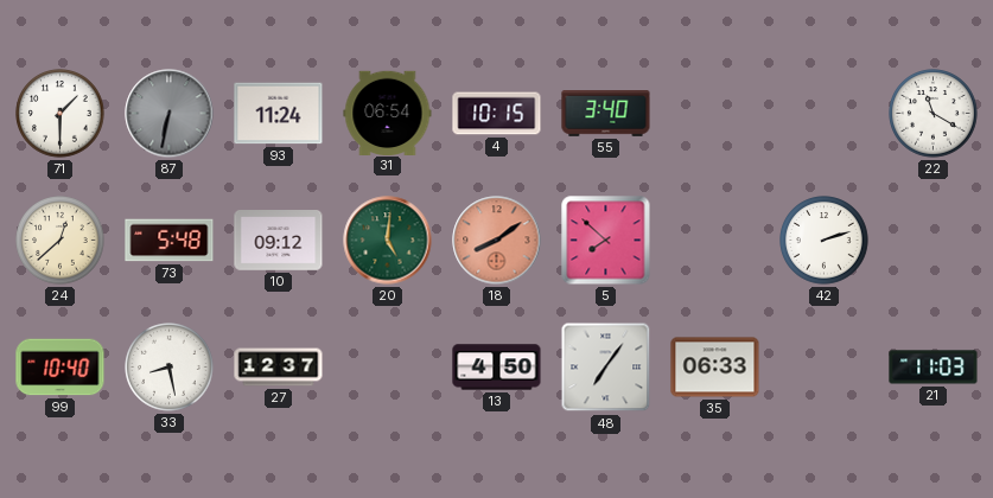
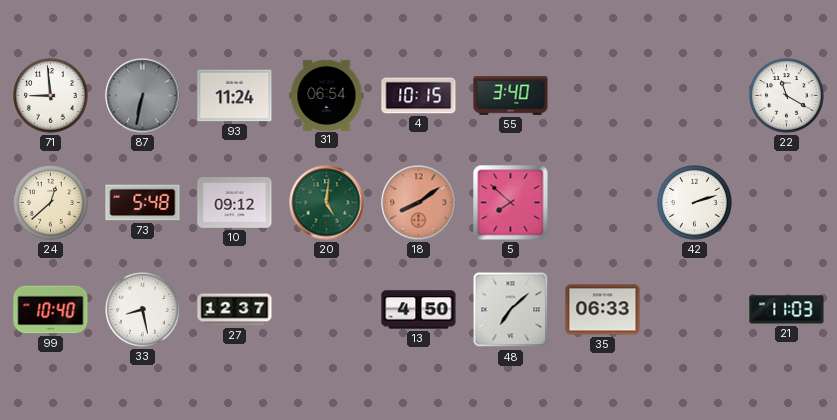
71: 1:30 -> 8:59
48: 7:06 -> 7:08
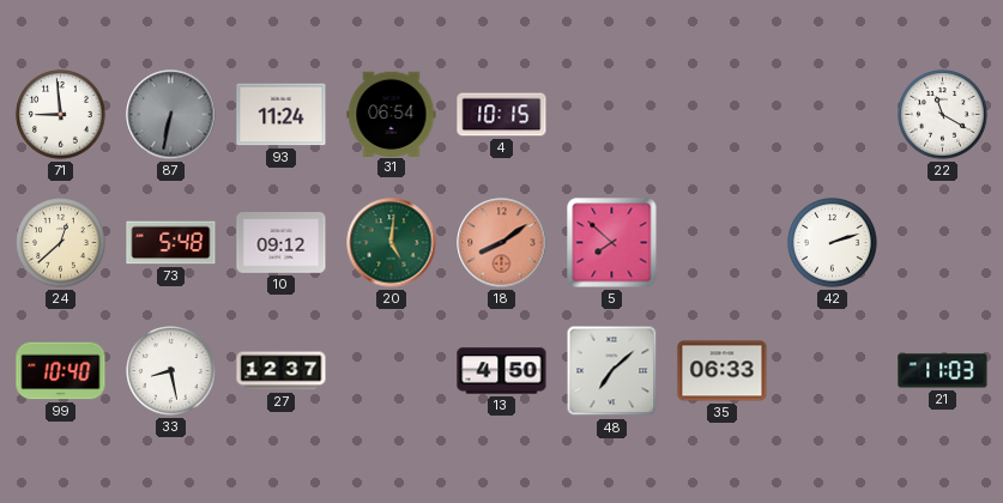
55: 3:40 -> none
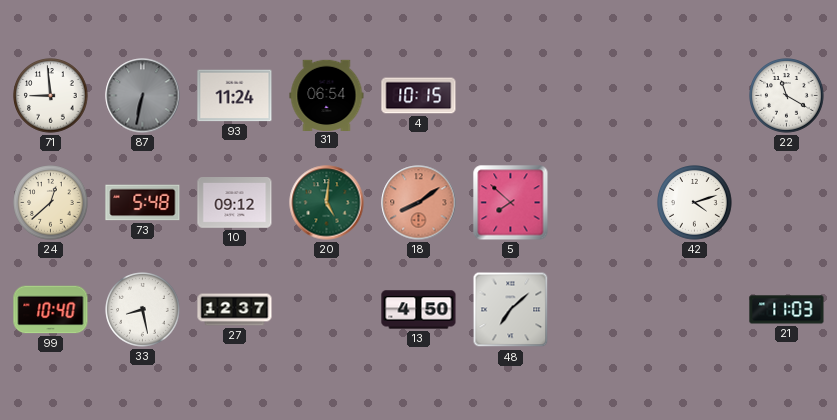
42: 2:12 -> 4:12
35: 06:33 -> none
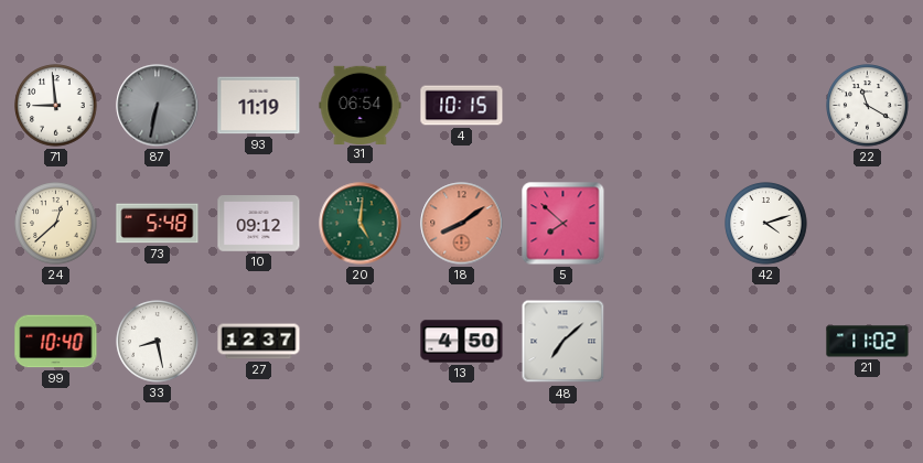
93: 11:24 -> 11:19
21: 11:03 -> 11:02
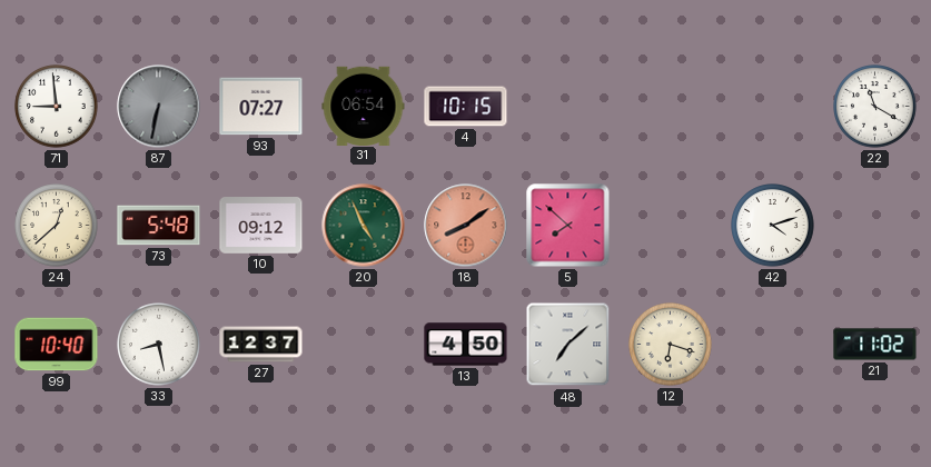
93: 11:19 -> 07:27
20: 5:01 -> 4:56
12: none -> 6:18
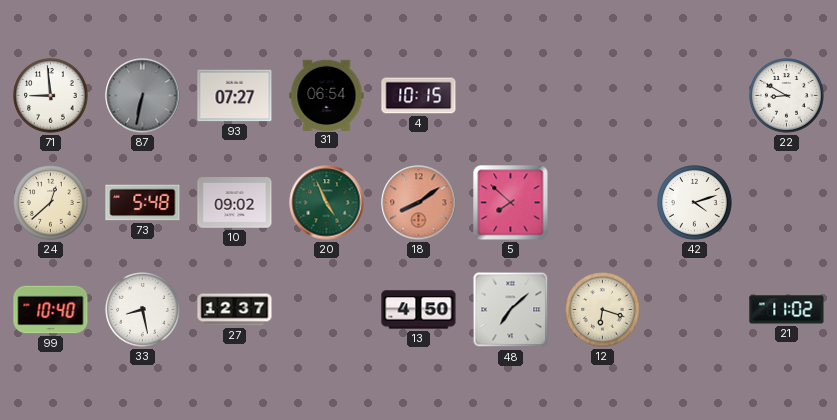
22: 11:20 -> 8:50
10: 09:12 -> 09:02
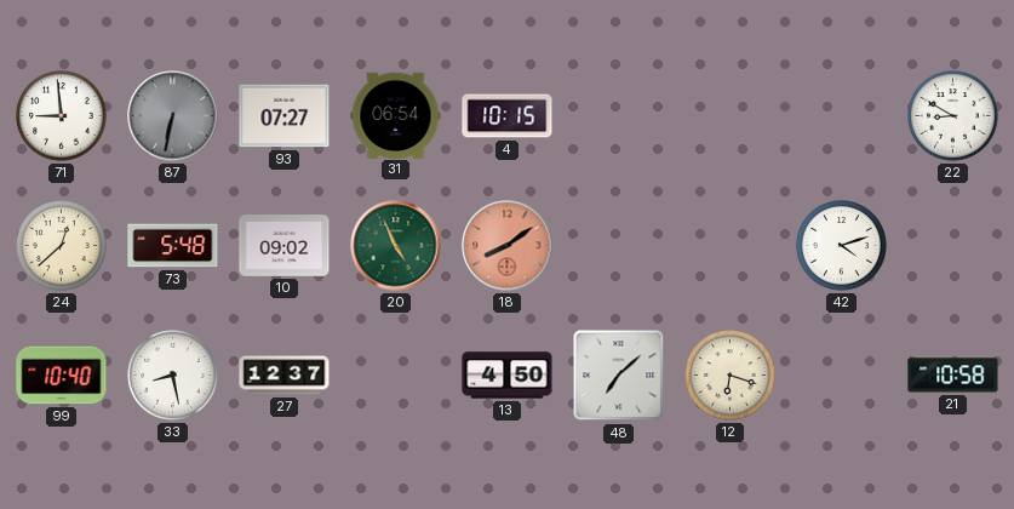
5: 7:52 -> none
21: 11:02 -> 10:58
